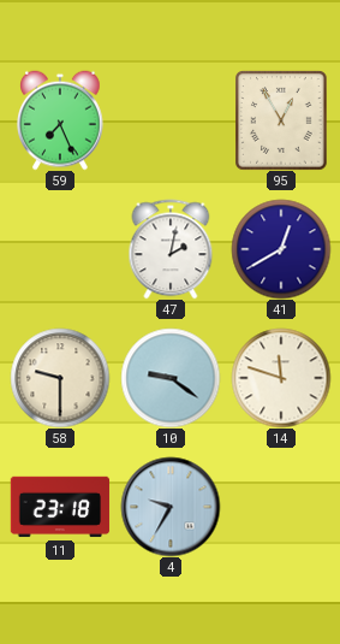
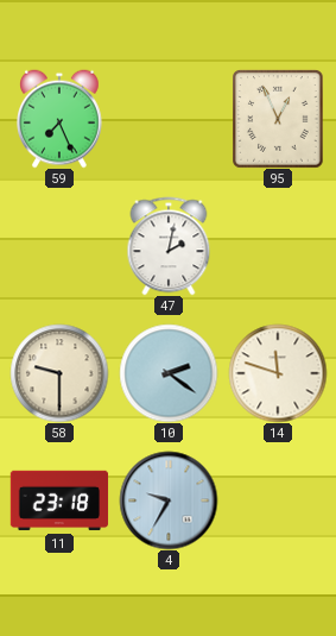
95: 12:55 -> 12:56
41: 12:40 -> none
10: 9:21 -> 2:21
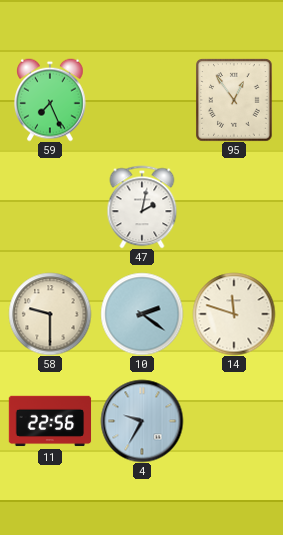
95: 12:56 -> 12:54
11: 23:18 -> 22:56
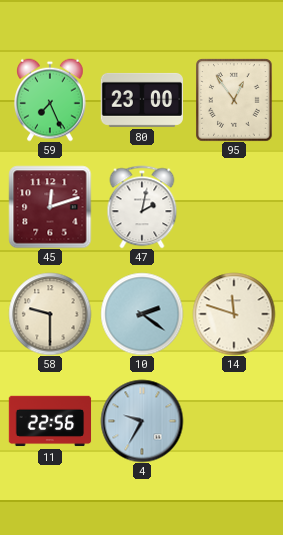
80: none -> 23:00
45: none -> 12:12
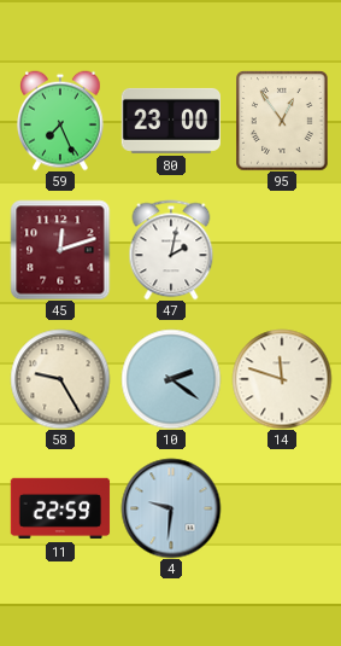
58: 9:30 -> 9:25
11: 22:56 -> 22:59
4: 9:35 -> 9:31
